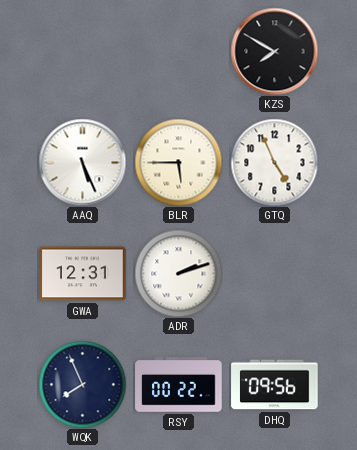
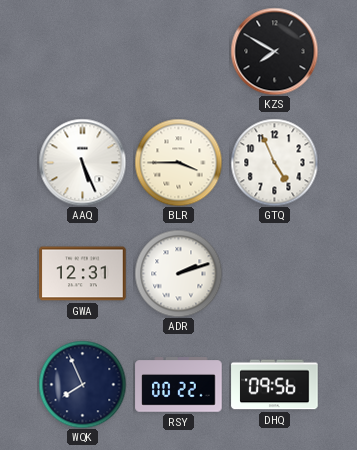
BLR: 5:45 -> 3:45
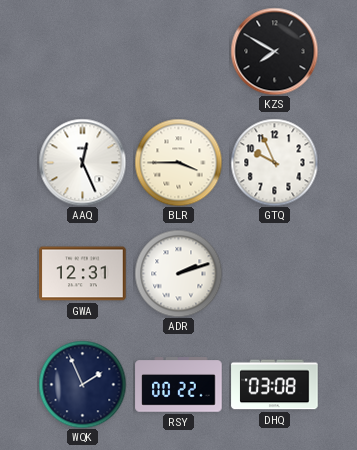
AAQ: 5:26 -> 12:26
GTQ: 4:56 -> 9:56
WQK: 7:56 -> 1:56
DHQ: 09:56 -> 03:08
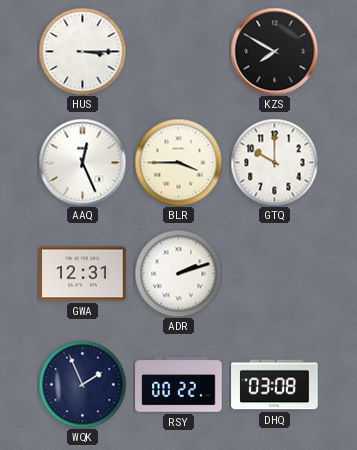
HUS: none -> 3:15
GTQ: 9:56 -> 10:00
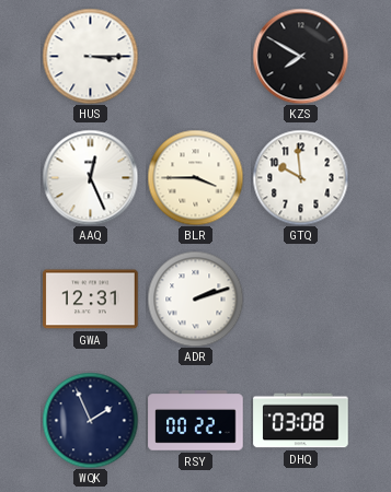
GTQ: 10:00 -> 9:59
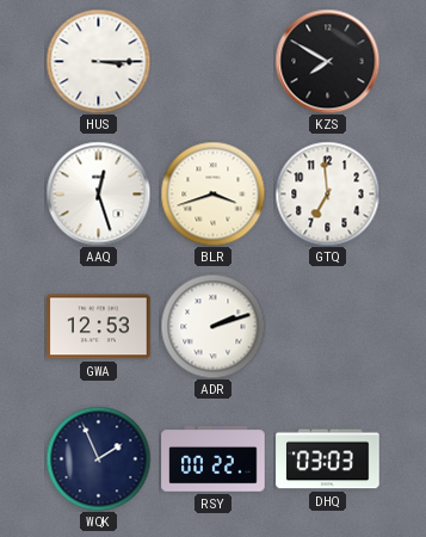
AAQ: 12:26 -> 12:27
BLR: 3:45 -> 3:42
GTQ: 9:59 -> 6:59
GWA: 12:31 -> 12:53
DHQ: 03:08 -> 03:03
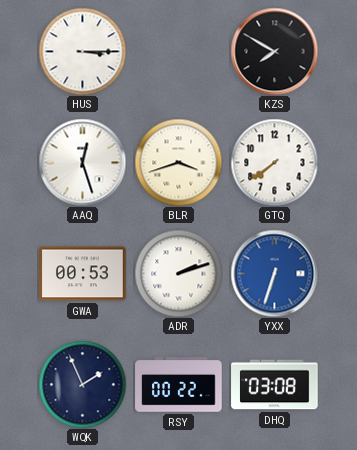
GTQ: 6:59 -> 7:39
GWA: 12:53 -> 00:53
YXX: none -> 6:33
DHQ: 03:03 -> 03:08
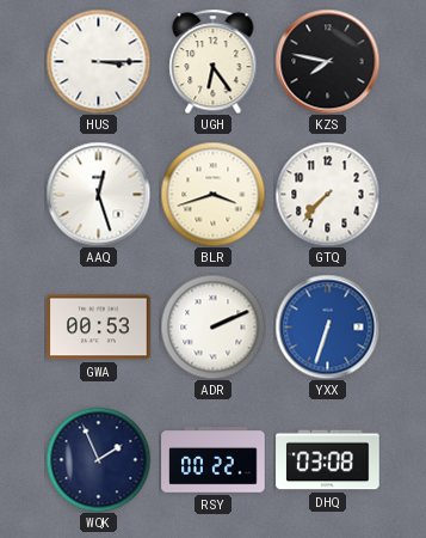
UGH: none -> 6:24
KZS: 7:50 -> 7:47
GTQ: 7:39 -> 7:37
ADR: 2:12 -> 2:11
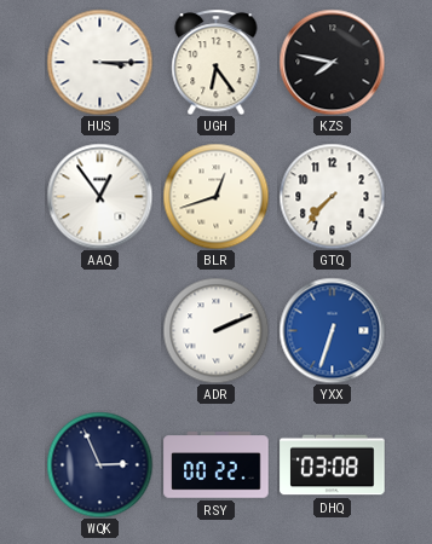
AAQ: 12:27 -> 12:54
BLR: 3:42 -> 12:42
GWA: 00:53 -> none
WQK: 1:56 -> 2:56
